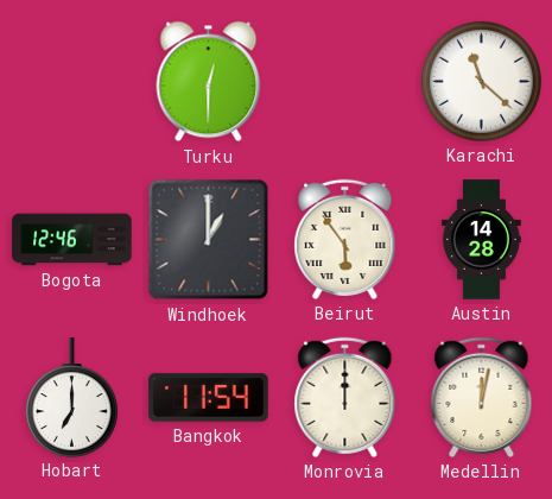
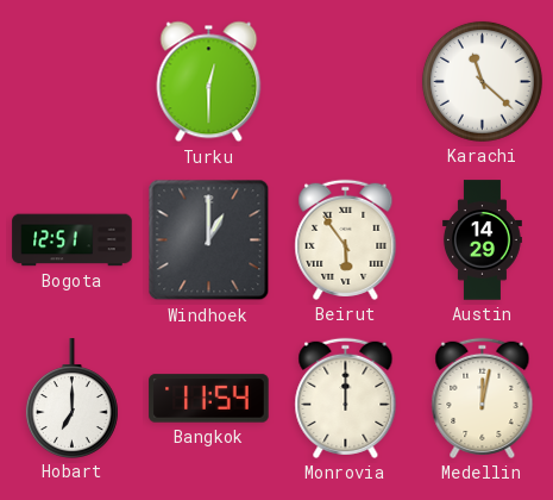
Bogota: 12:46 -> 12:51
Austin: 14:28 -> 14:29
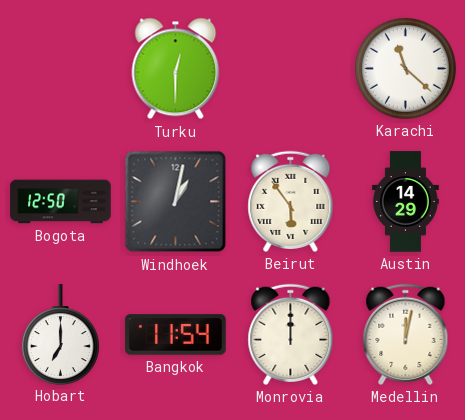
Bogota: 12:51 -> 12:50
Windhoek: 1:00 -> 1:02
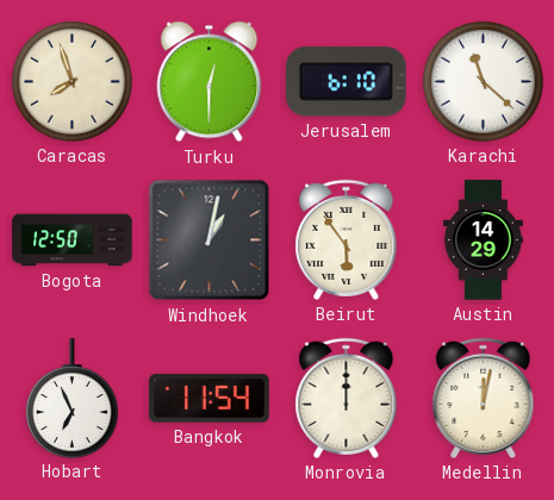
Caracas: none -> 7:57
Jerusalem: none -> 6:10
Hobart: 7:00 -> 6:56
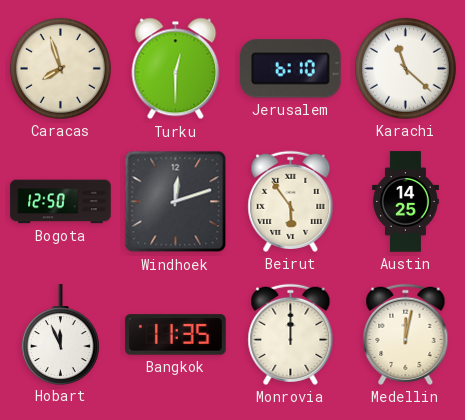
Windhoek: 1:02 -> 12:12
Austin: 14:29 -> 14:25
Hobart: 6:56 -> 11:56
Bangkok: 11:54 -> 11:35
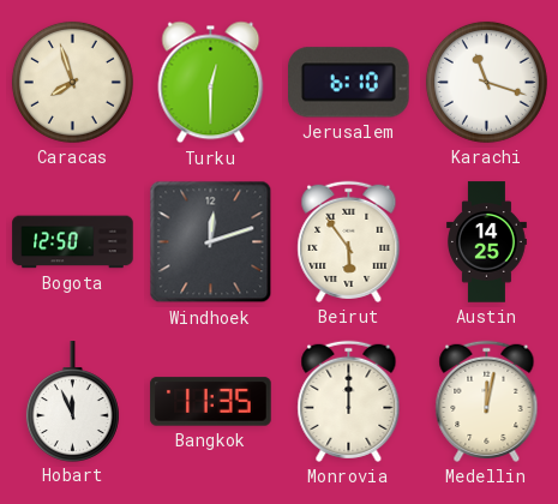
Karachi: 11:22 -> 11:18
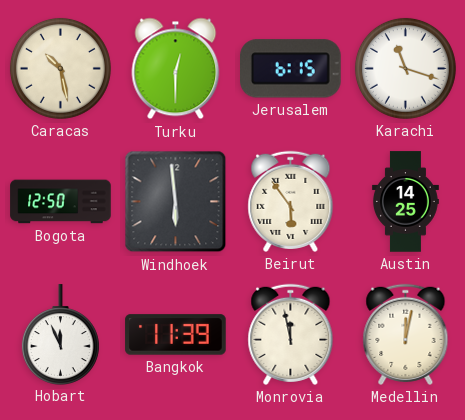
Caracas: 7:57 -> 10:28
Jerusalem: 6:10 -> 6:15
Windhoek: 12:12 -> 5:59
Bangkok: 11:35 -> 11:39
Monrovia: 12:00 -> 11:58
